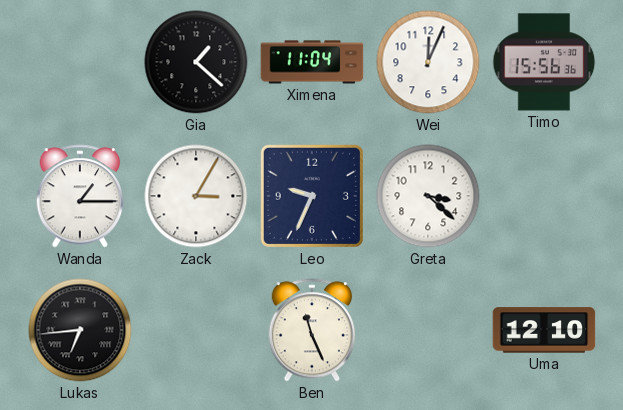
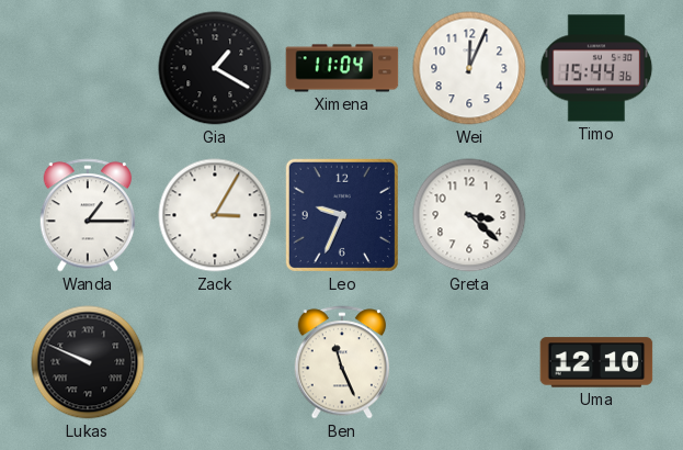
Gia: 1:22 -> 1:20
Timo: 15:56 -> 15:44
Lukas: 6:44 -> 9:49
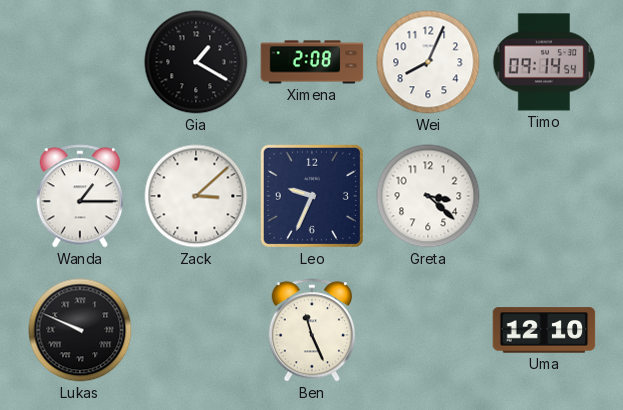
Ximena: 11:04 -> 2:08
Wei: 12:04 -> 8:04
Timo: 15:44 -> 09:14
Zack: 3:05 -> 3:08
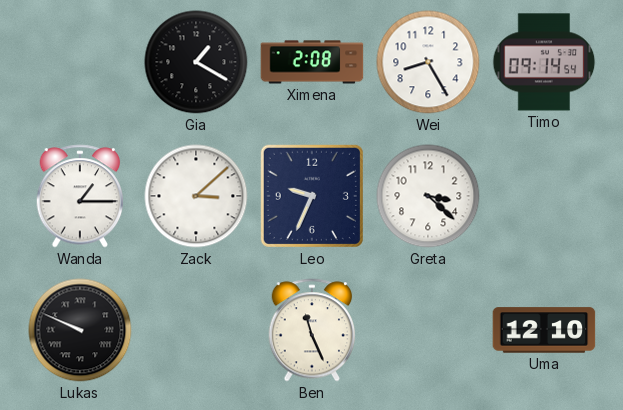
Wei: 8:04 -> 8:25
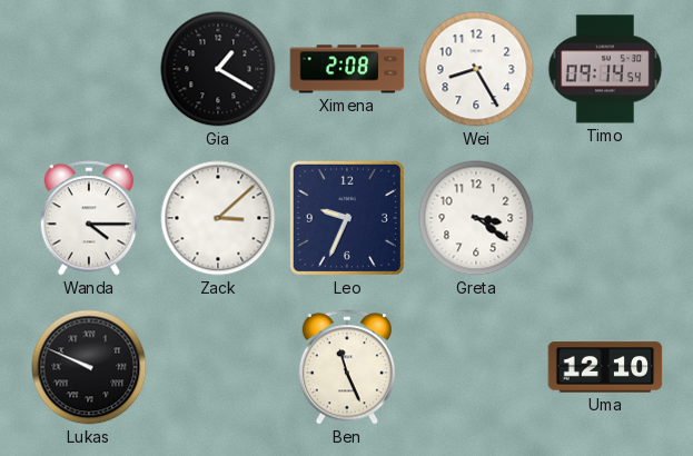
Wanda: 1:15 -> 4:15
Greta: 3:22 -> 3:21
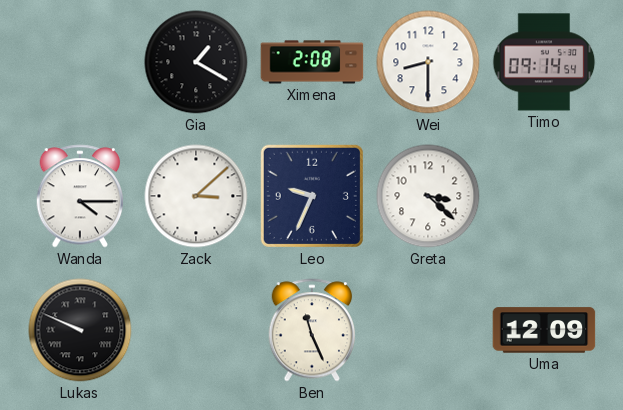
Wei: 8:25 -> 8:30
Greta: 3:21 -> 3:22
Uma: 12:10 -> 12:09
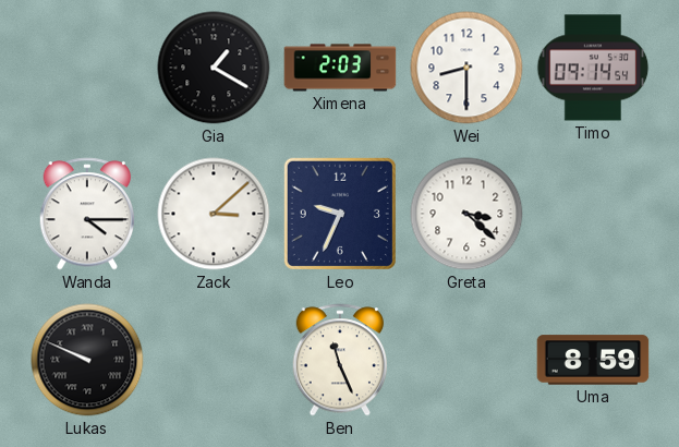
Ximena: 2:08 -> 2:03
Uma: 12:09 -> 8:59
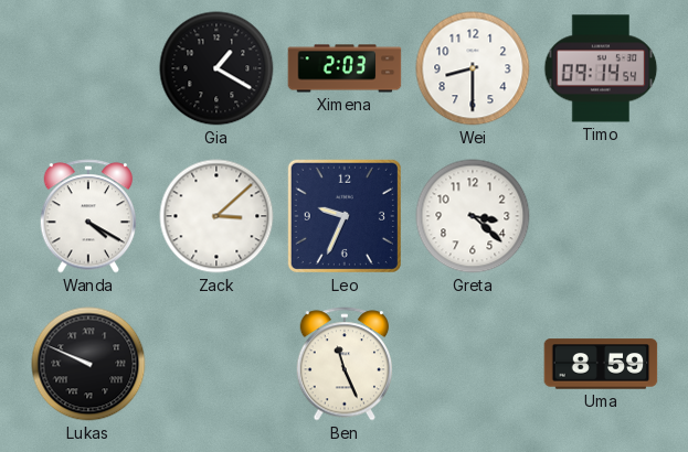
Wanda: 4:15 -> 4:20
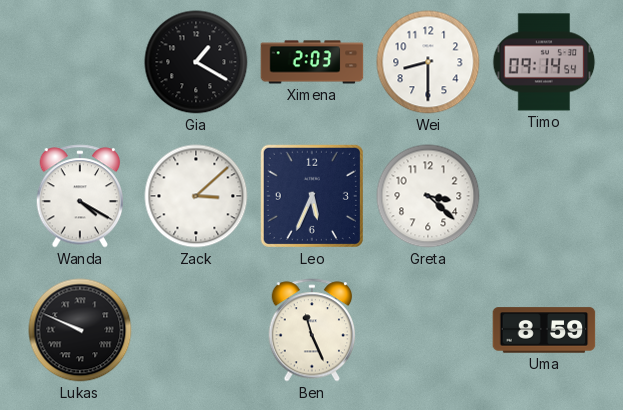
Leo: 9:34 -> 5:34
